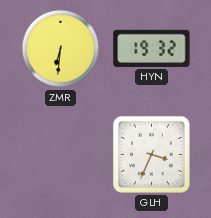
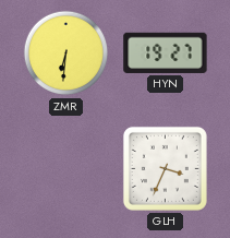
HYN: 19:32 -> 19:27
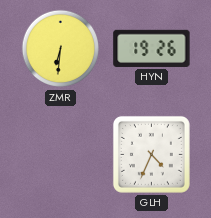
HYN: 19:27 -> 19:26
GLH: 3:34 -> 4:34
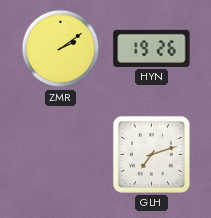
ZMR: 6:31 -> 2:09
GLH: 4:34 -> 7:12
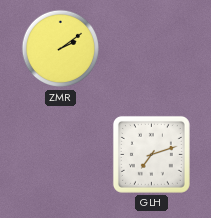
HYN: 19:26 -> none
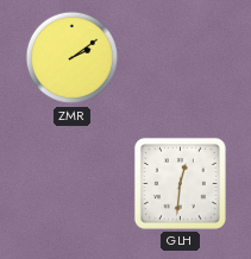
GLH: 7:12 -> 12:31
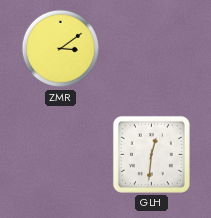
ZMR: 2:09 -> 3:09
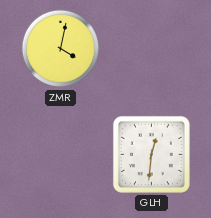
ZMR: 3:09 -> 4:02
